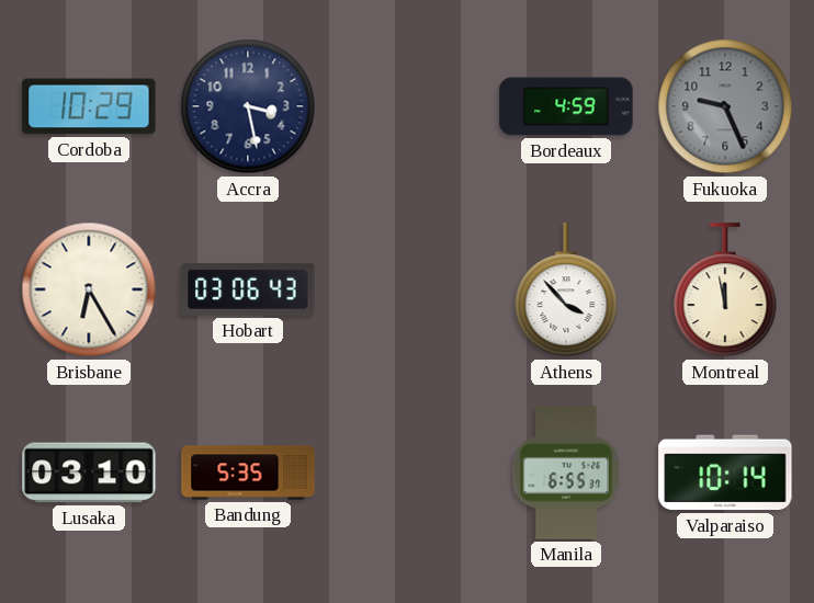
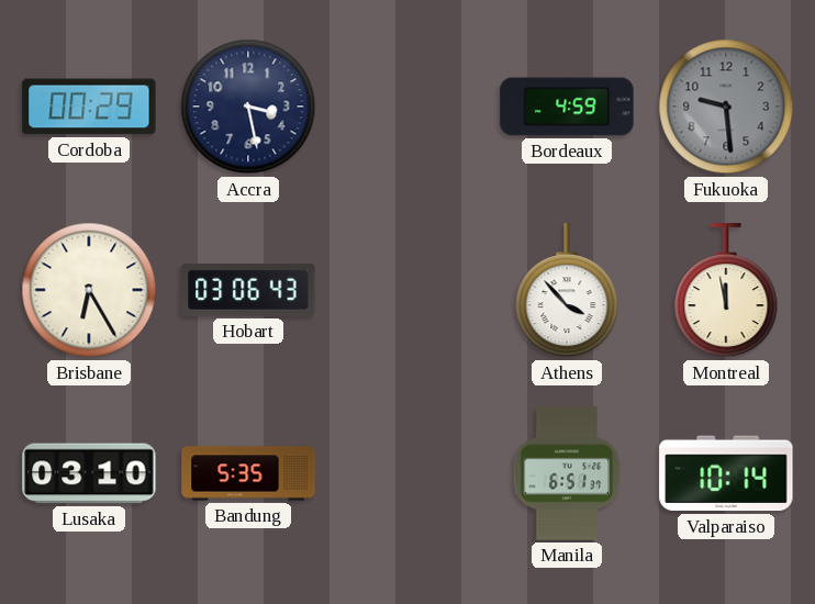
Cordoba: 10:29 -> 00:29
Fukuoka: 9:26 -> 9:29
Manila: 6:55 -> 6:51
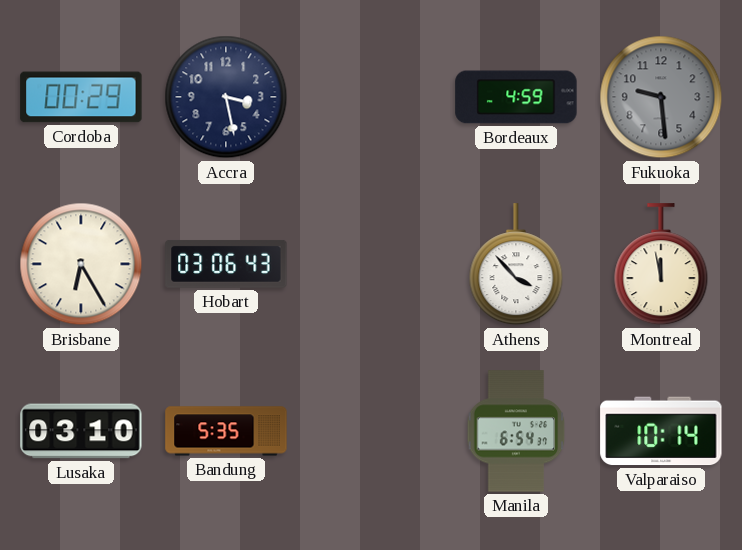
Manila: 6:51 -> 6:54
